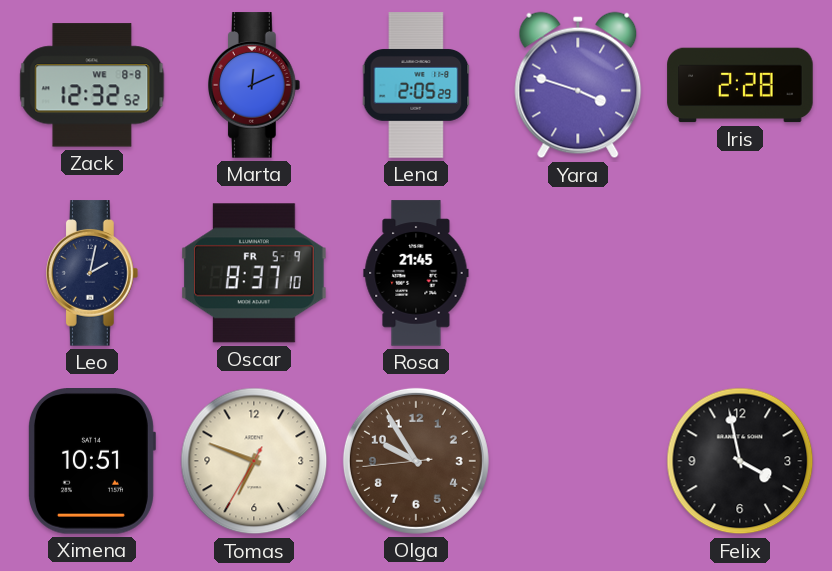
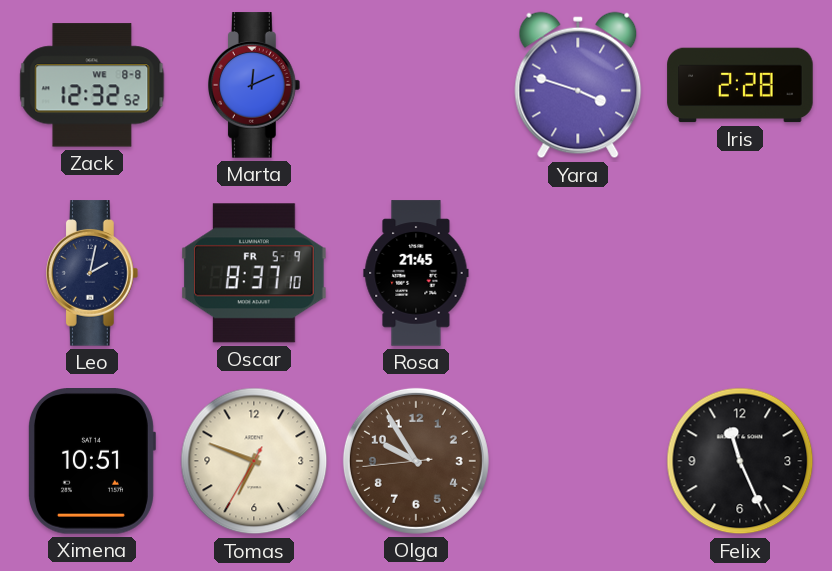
Lena: 2:05 -> none
Felix: 3:58 -> 11:26
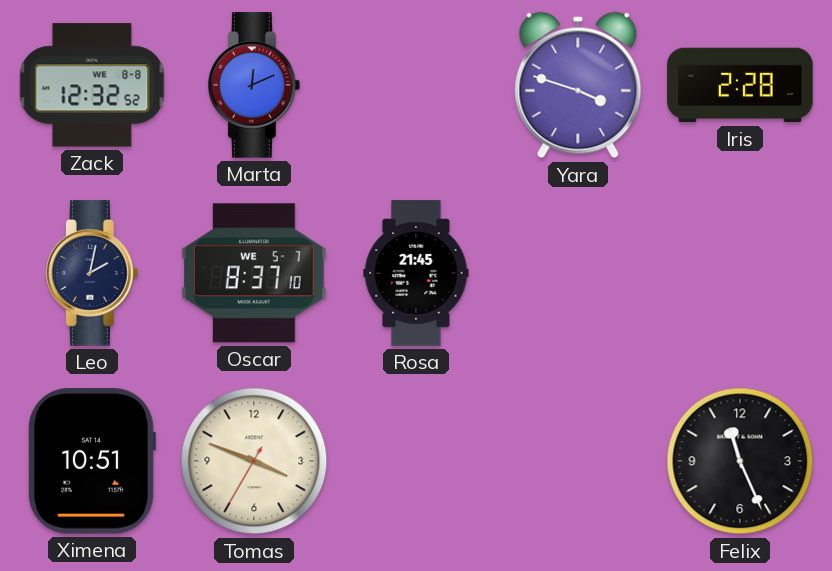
Oscar date: FR 5-9 -> WE 5-7
Tomas: 6:48 -> 3:48
Olga: 9:54 -> none
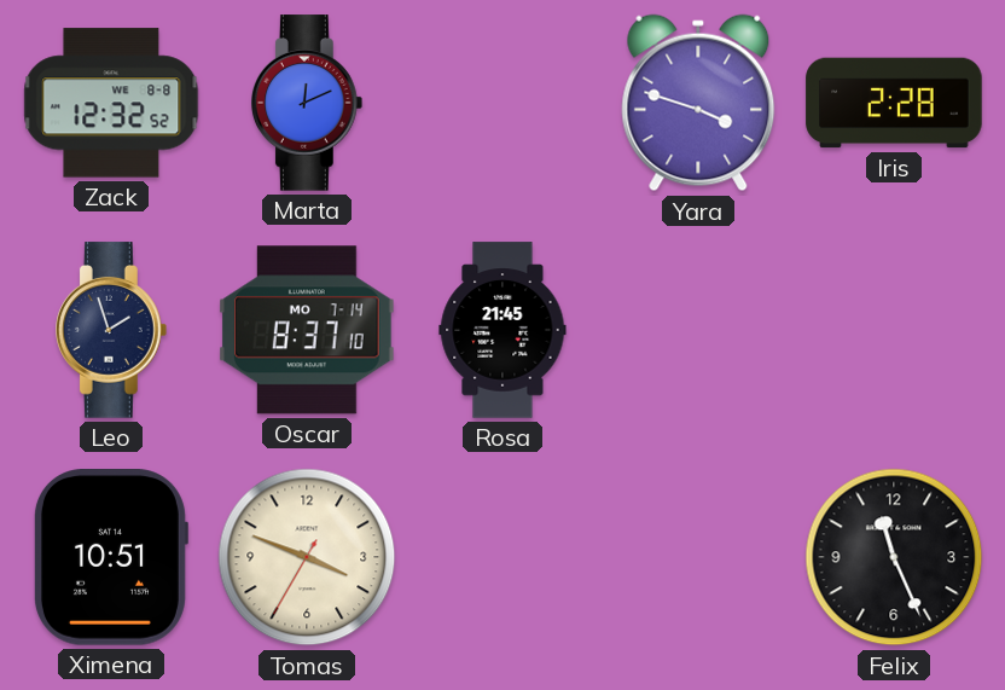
Leo: 2:02 -> 1:57
Oscar date: WE 5-7 -> MO 7-14
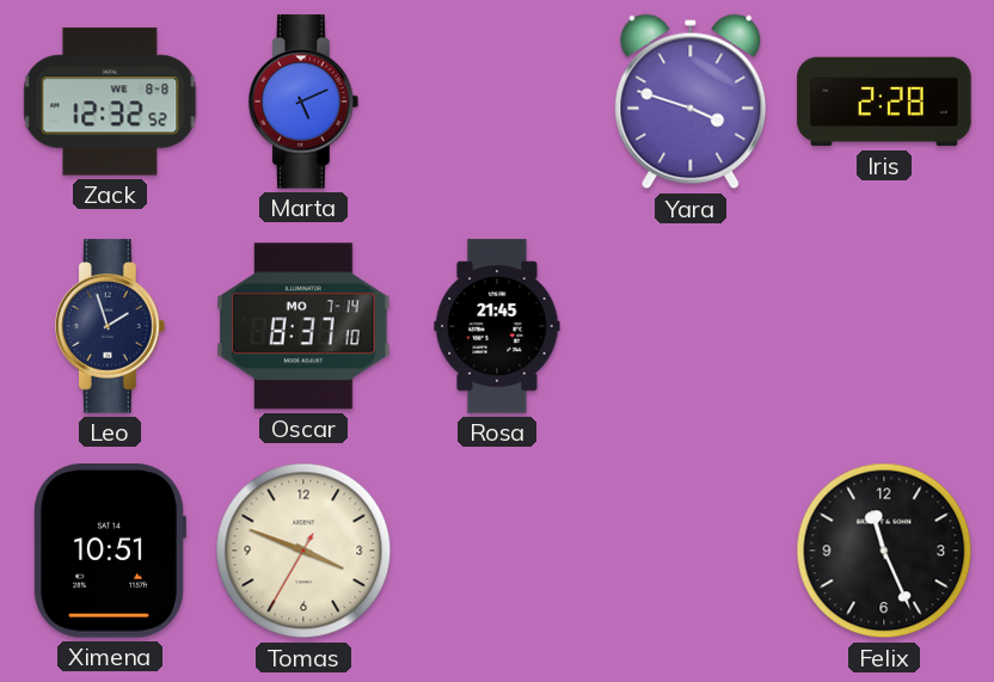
Marta: 12:11 -> 5:11
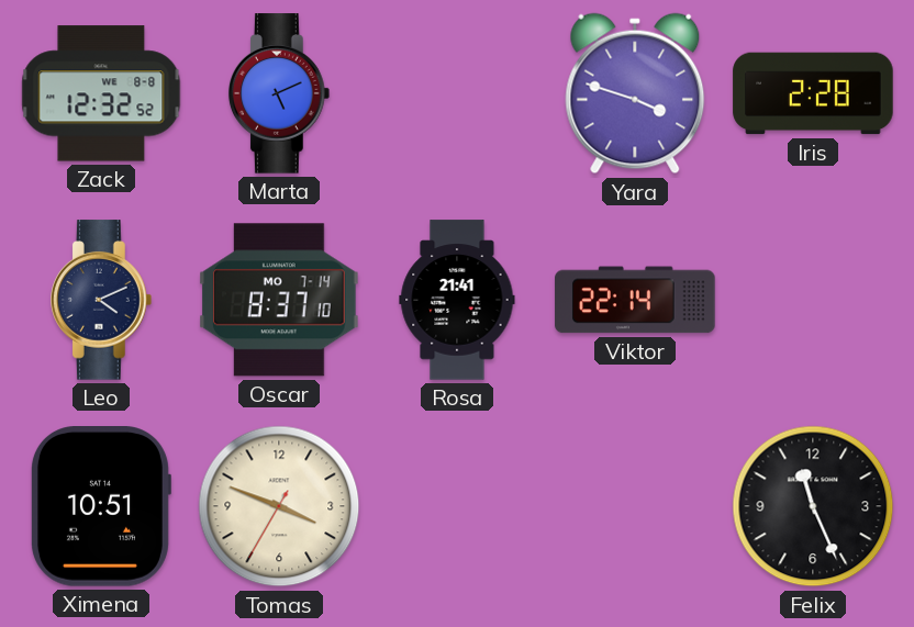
Leo: 1:57 -> 4:11
Rosa: 21:45 -> 21:41
Viktor: none -> 22:14
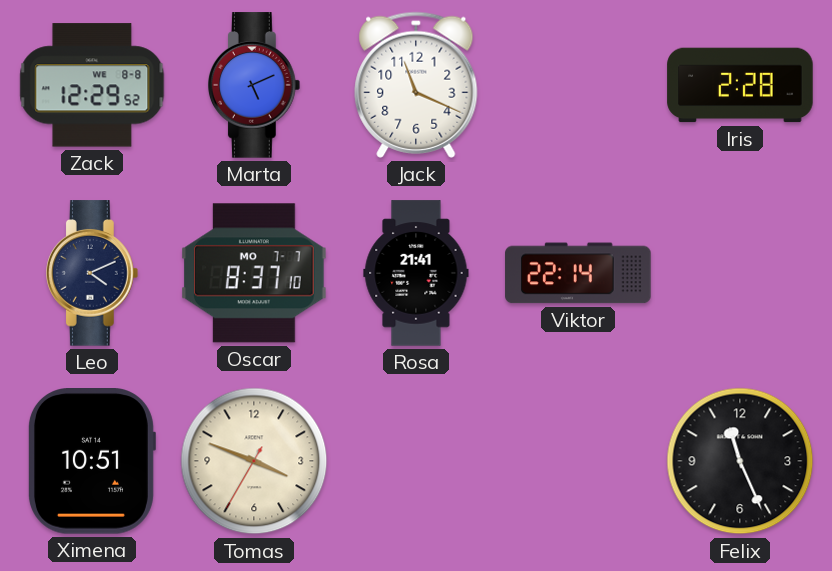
Zack: 12:32 -> 12:29
Jack: none -> 11:19
Yara: 3:48 -> none
Oscar date: MO 7-14 -> MO 7-7
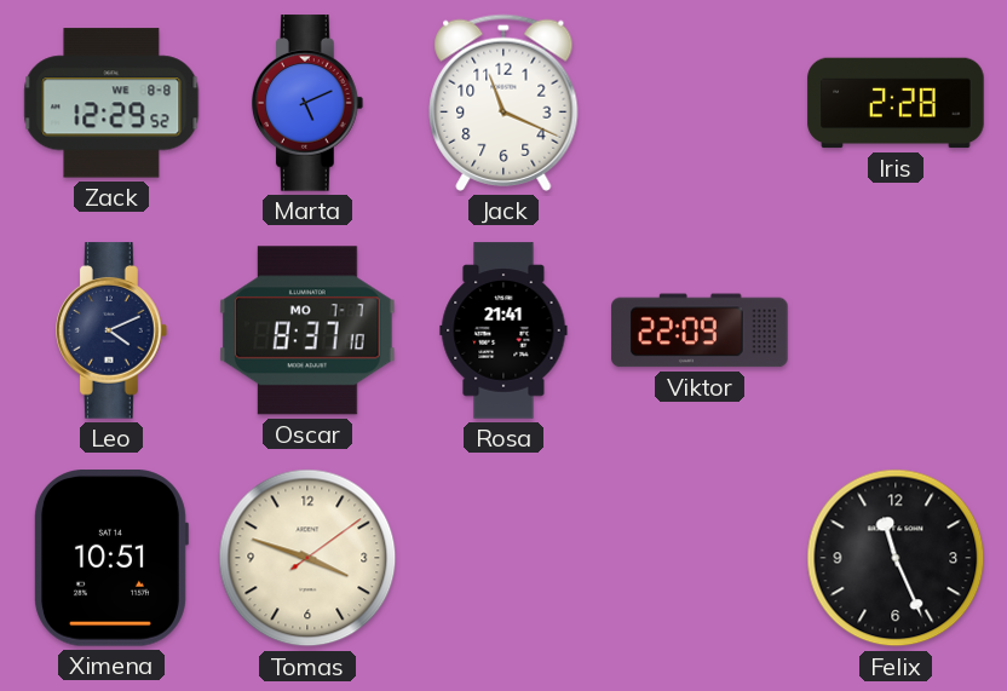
Viktor: 22:14 -> 22:09
Tomas: 3:48:35 -> 3:48:09
